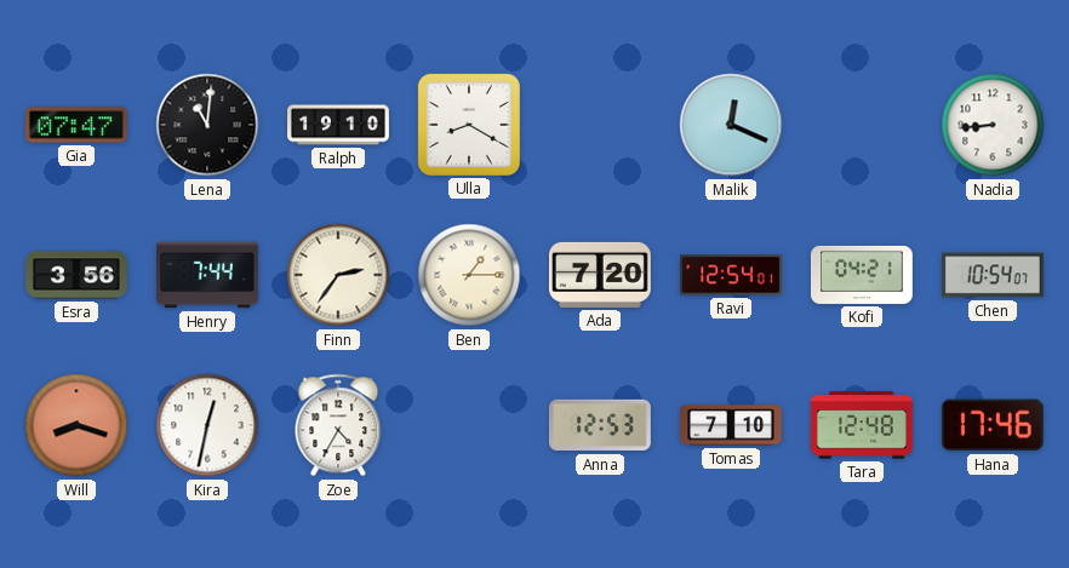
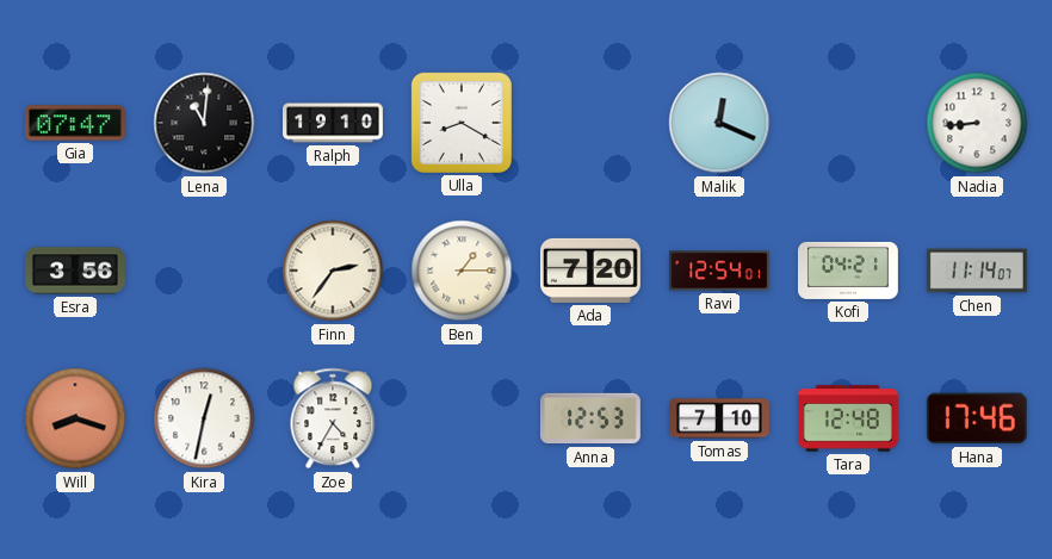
Henry: 7:44 -> none
Chen: 10:54 -> 11:14
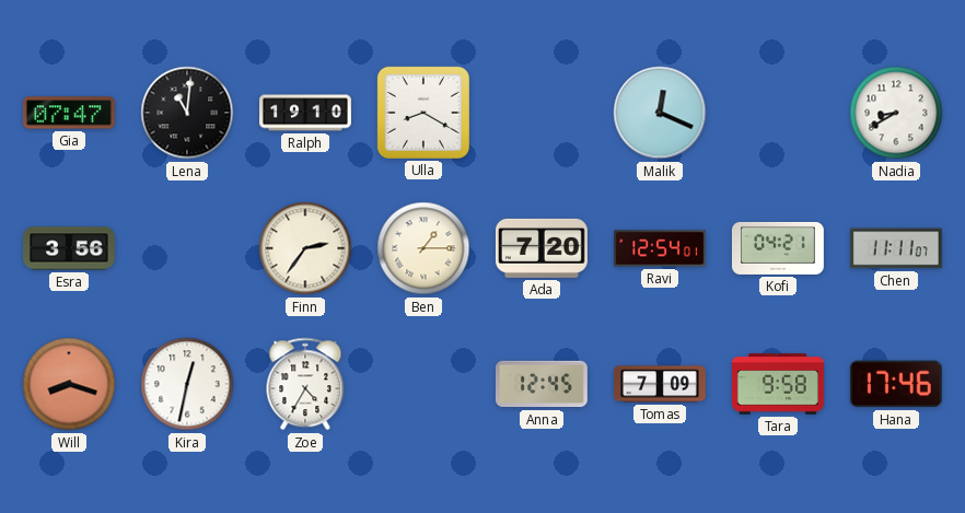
Nadia: 8:44 -> 8:40
Chen: 11:14 -> 11:11
Anna: 12:53 -> 12:45
Tomas: 7:10 -> 7:09
Tara: 12:48 -> 9:58
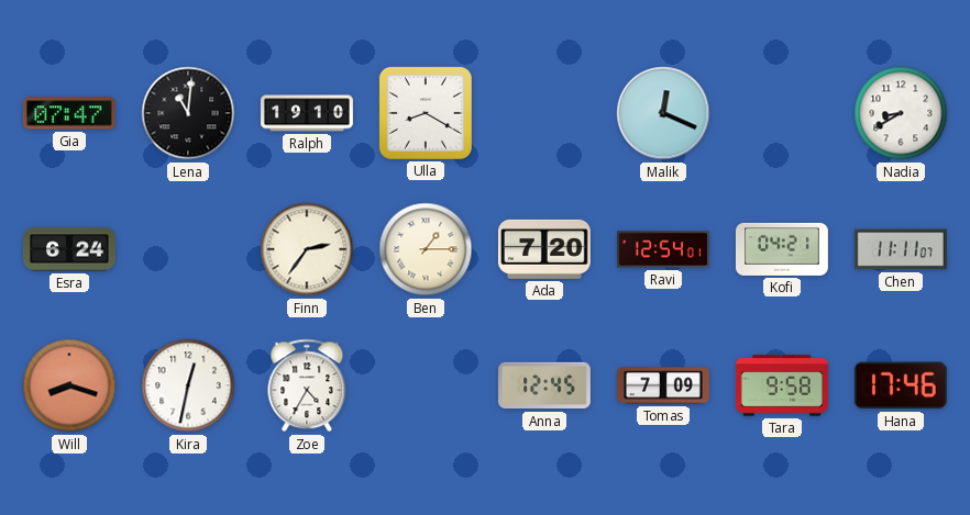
Esra: 3:56 -> 6:24
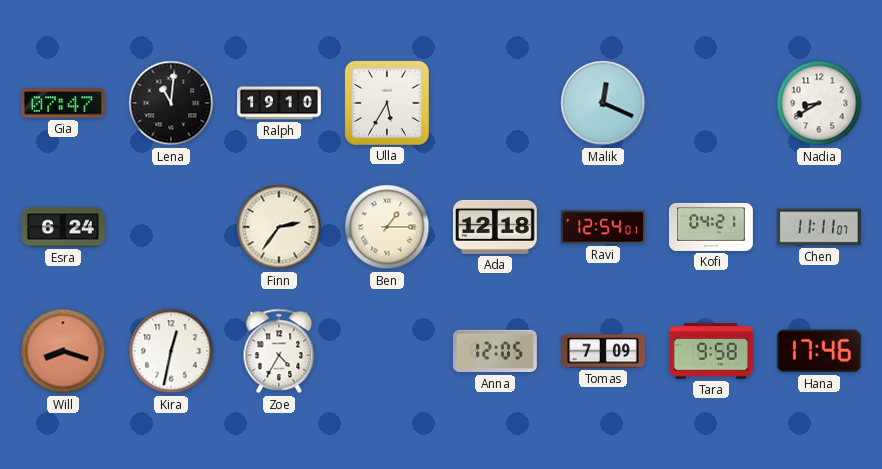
Ulla: 8:20 -> 5:35
Ada: 7:20 -> 12:18
Anna: 12:45 -> 12:05
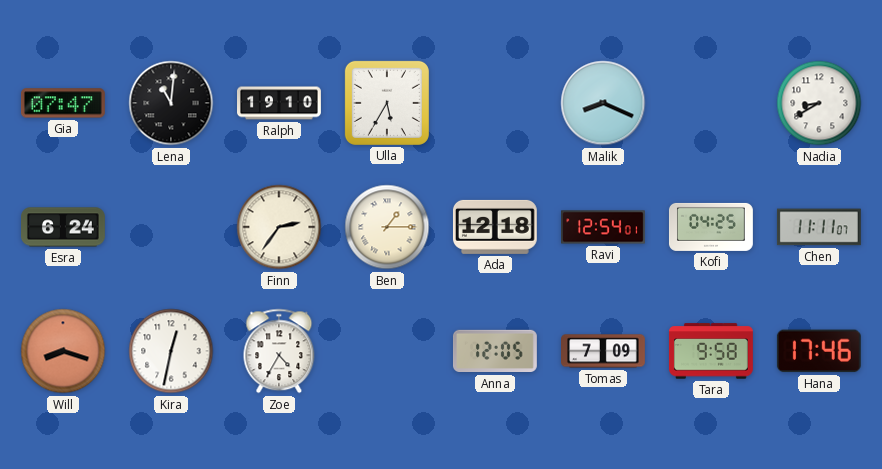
Malik: 12:19 -> 8:19
Kofi: 04:21 -> 04:25
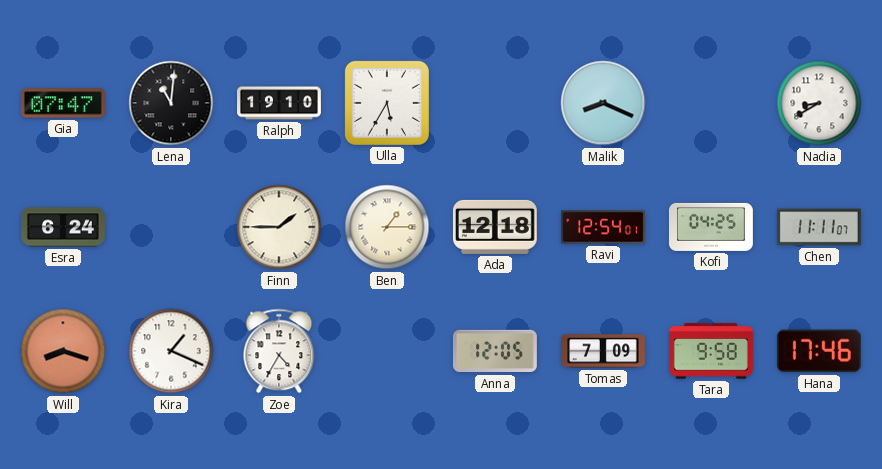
Finn: 2:36 -> 1:45
Kira: 12:32 -> 1:19
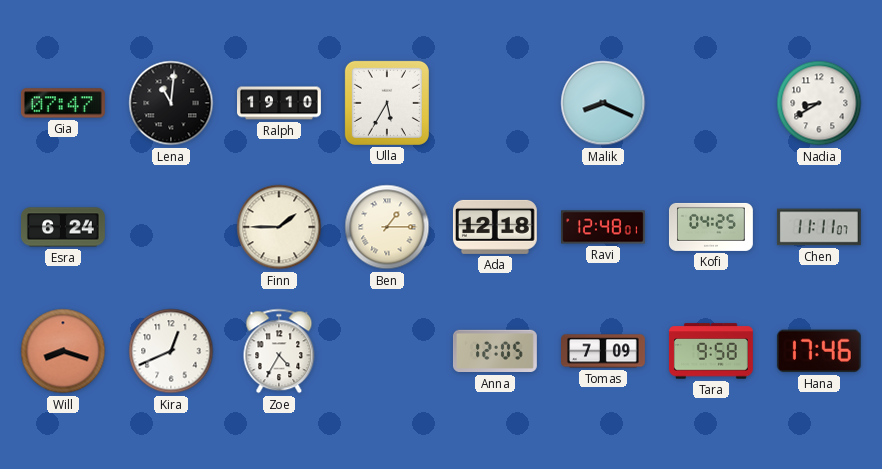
Ravi: 12:54 -> 12:48
Kira: 1:19 -> 12:41
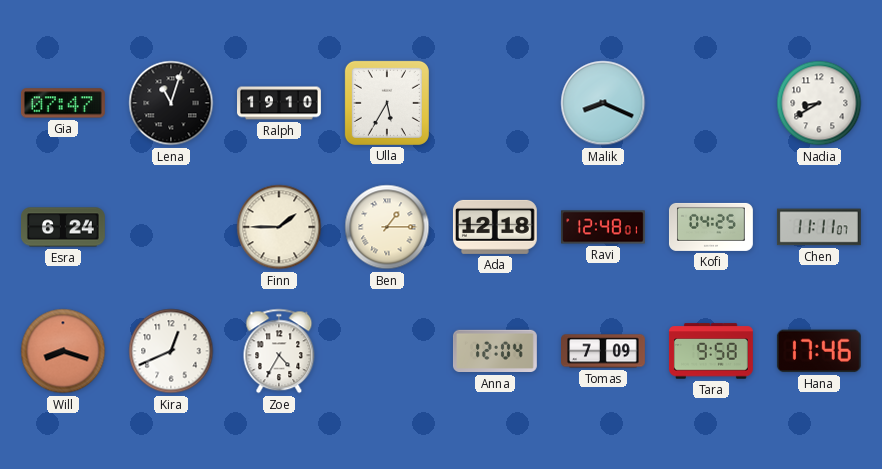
Lena: 11:01 -> 11:03
Anna: 12:05 -> 12:04
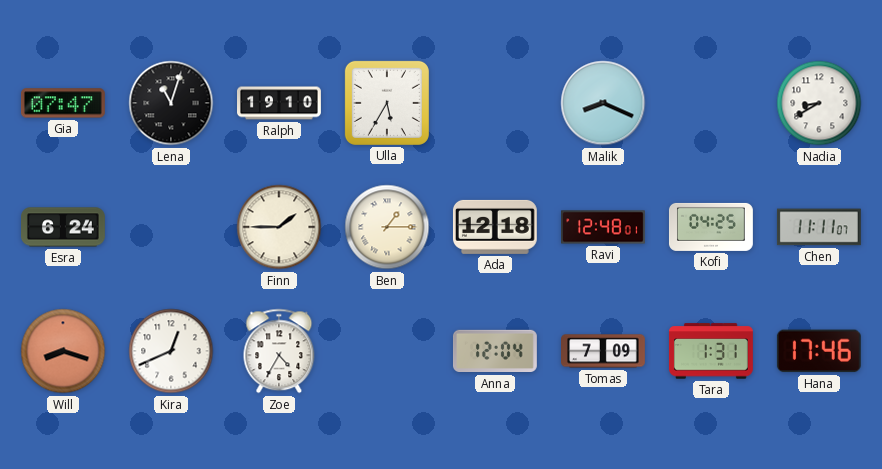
Tara: 9:58 -> 1:31
